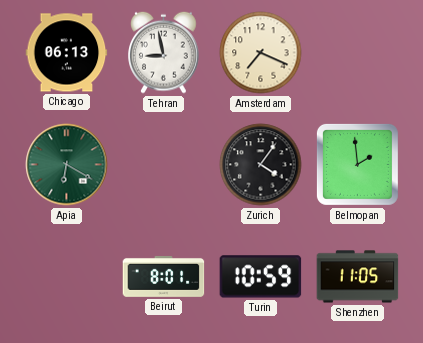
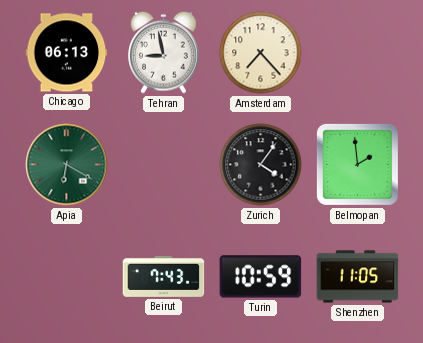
Amsterdam: 7:19 -> 7:23
Beirut: 8:01 -> 7:43
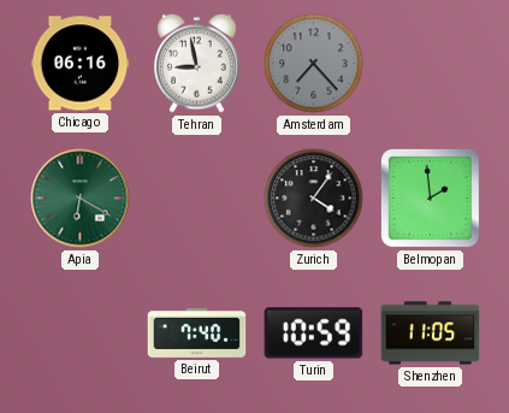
Chicago: 06:13 -> 06:16
Amsterdam dial: cream -> grey
Beirut: 7:43 -> 7:40
